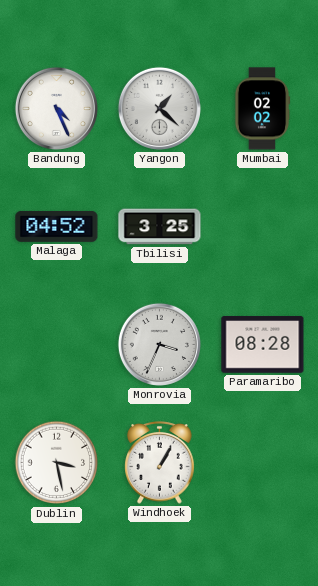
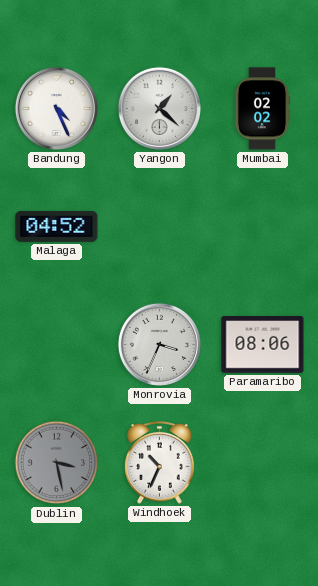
Tbilisi: 3:25 -> none
Paramaribo: 08:28 -> 08:06
Dublin dial: white -> grey
Windhoek: 1:05 -> 10:34
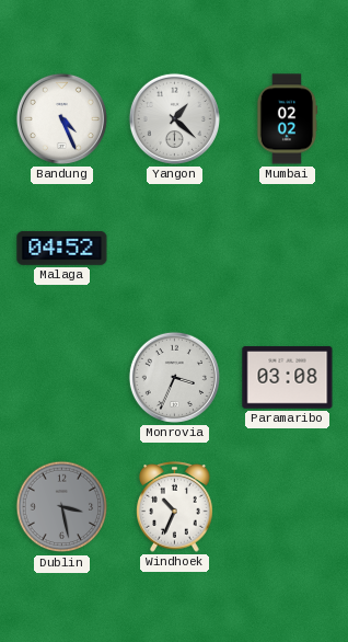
Paramaribo: 08:06 -> 03:08
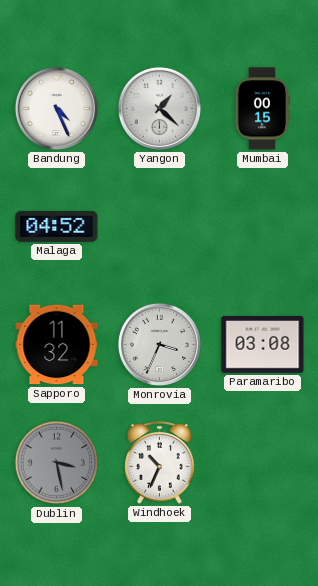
Mumbai: 02:02 -> 00:15
Sapporo: none -> 11:32
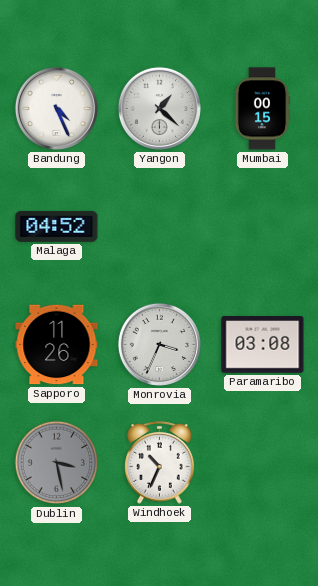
Sapporo: 11:32 -> 11:26
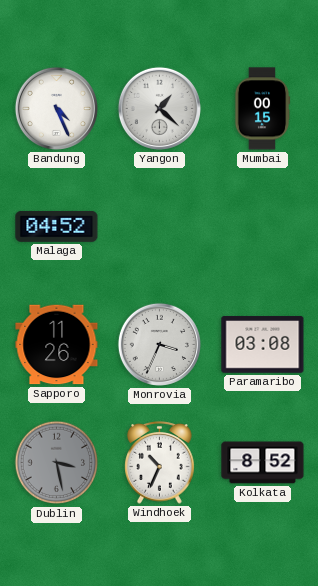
Kolkata: none -> 8:52
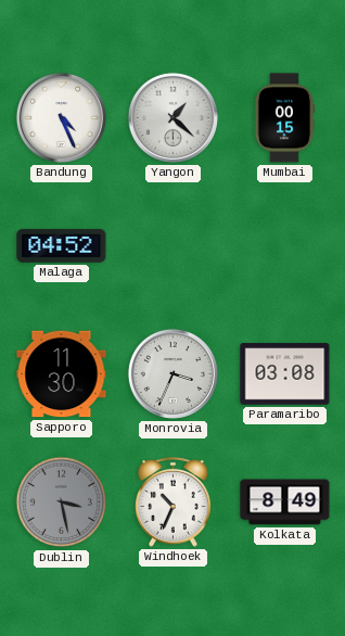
Sapporo: 11:26 -> 11:30
Kolkata: 8:52 -> 8:49
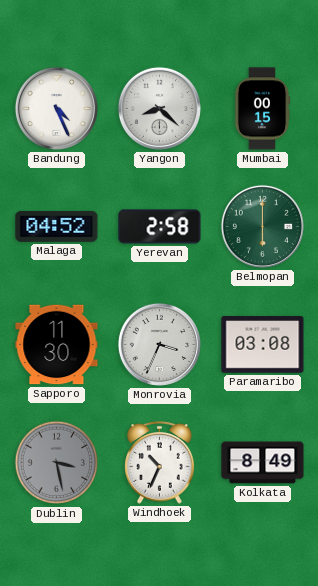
Yangon: 1:22 -> 8:22
Yerevan: none -> 2:58
Belmopan: none -> 6:00
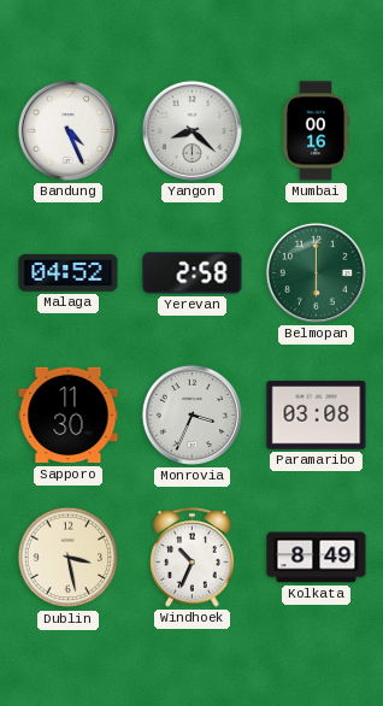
Mumbai: 00:15 -> 00:16
Dublin dial: grey -> cream
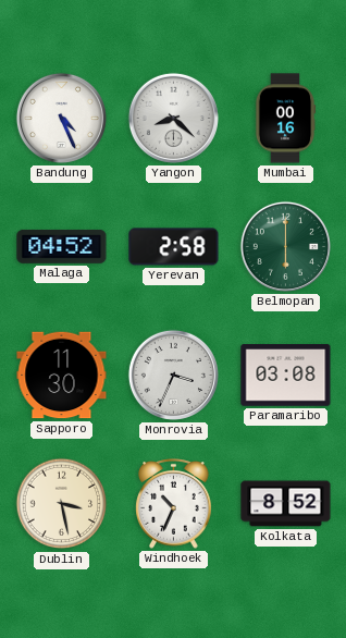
Kolkata: 8:49 -> 8:52
